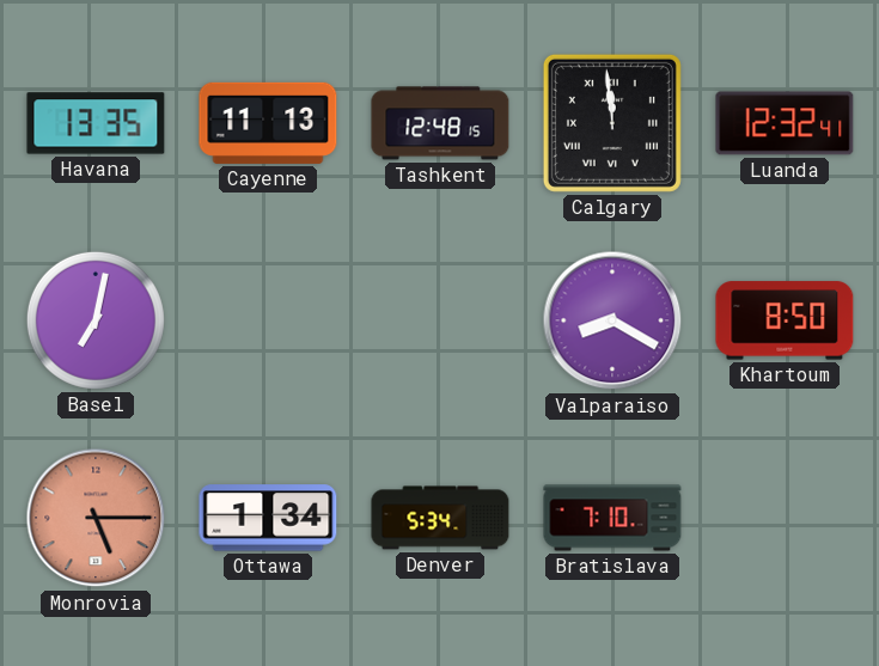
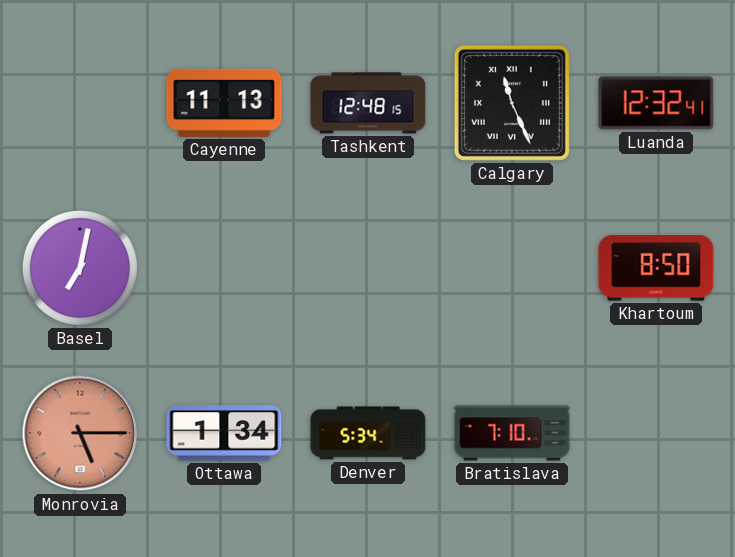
Havana: 13:35 -> none
Calgary: 11:59 -> 11:26
Valparaiso: 8:20 -> none
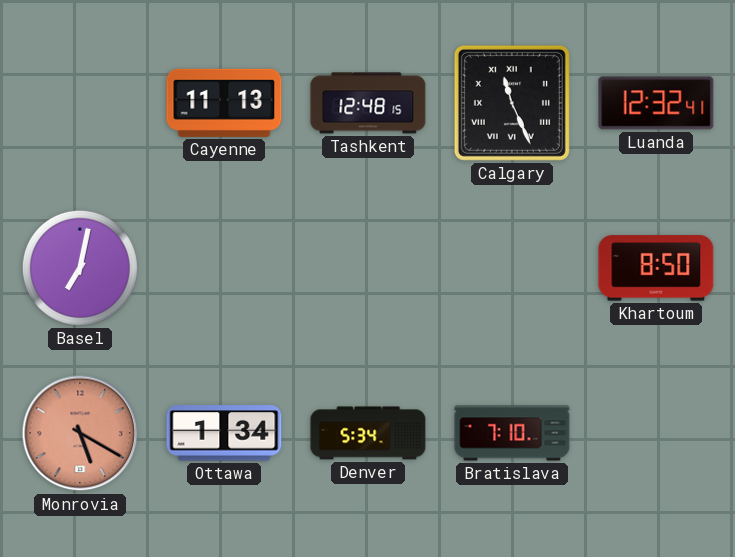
Monrovia: 5:15 -> 5:20
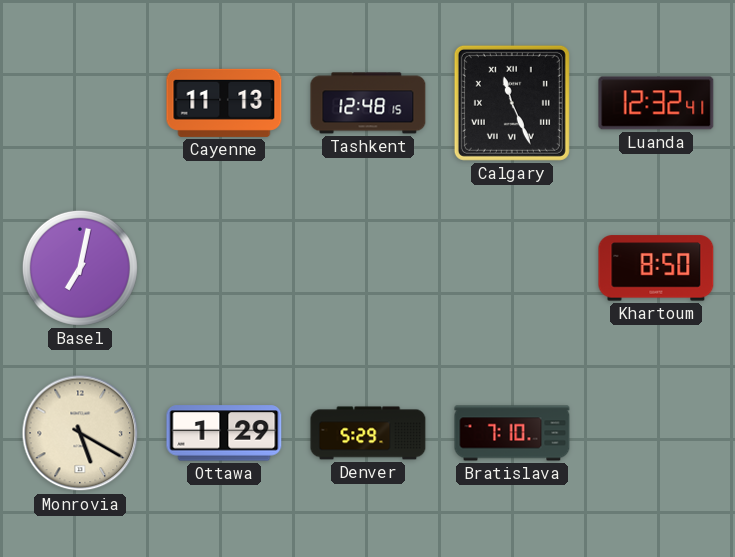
Monrovia dial: salmon -> cream
Ottawa: 1:34 -> 1:29
Denver: 5:34 -> 5:29
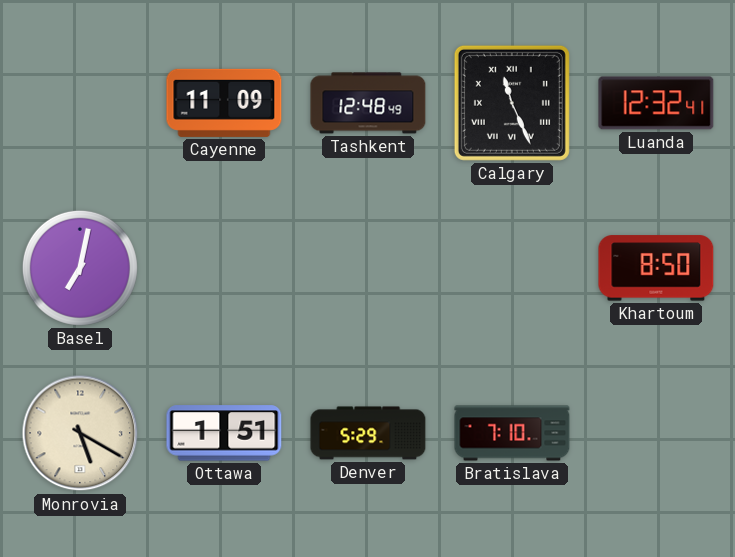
Cayenne: 11:13 -> 11:09
Tashkent: 12:48:15 -> 12:48:49
Ottawa: 1:29 -> 1:51
